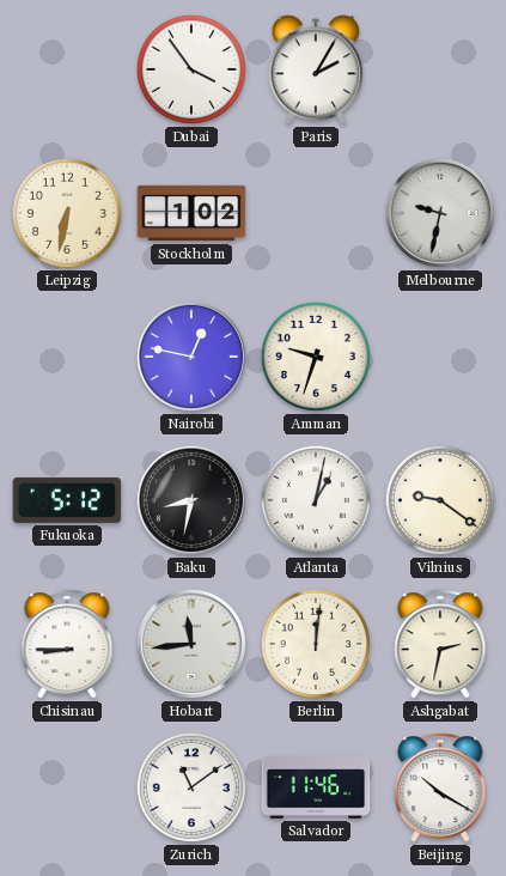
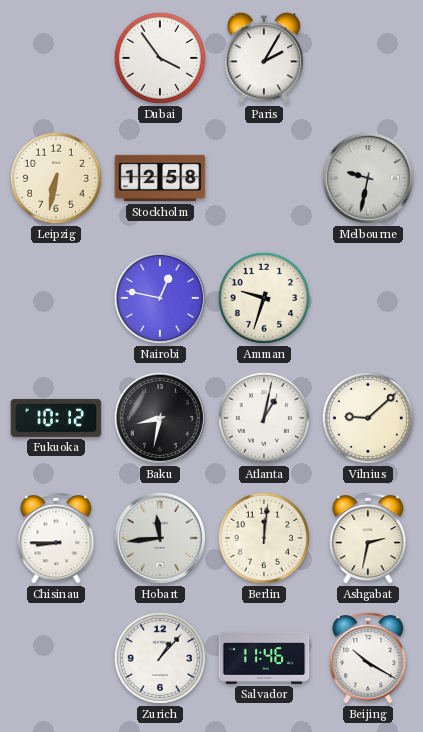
Stockholm: 1:02 -> 12:58
Fukuoka: 5:12 -> 10:12
Vilnius: 9:21 -> 9:08
Zurich: 11:09 -> 1:07
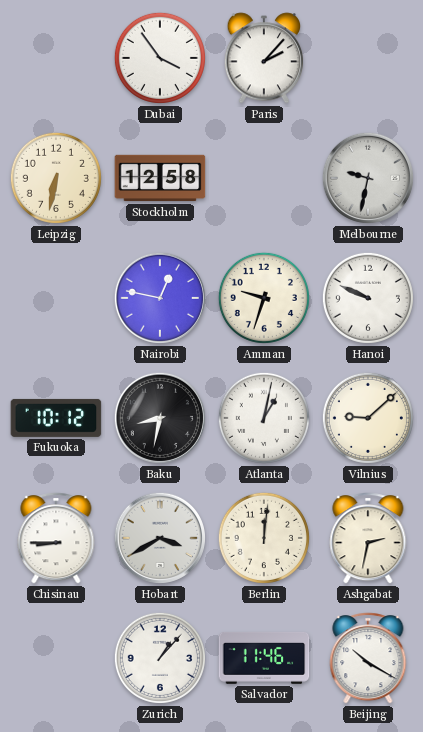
Paris: 2:05 -> 2:07
Hanoi: none -> 9:49
Hobart: 11:44 -> 3:40
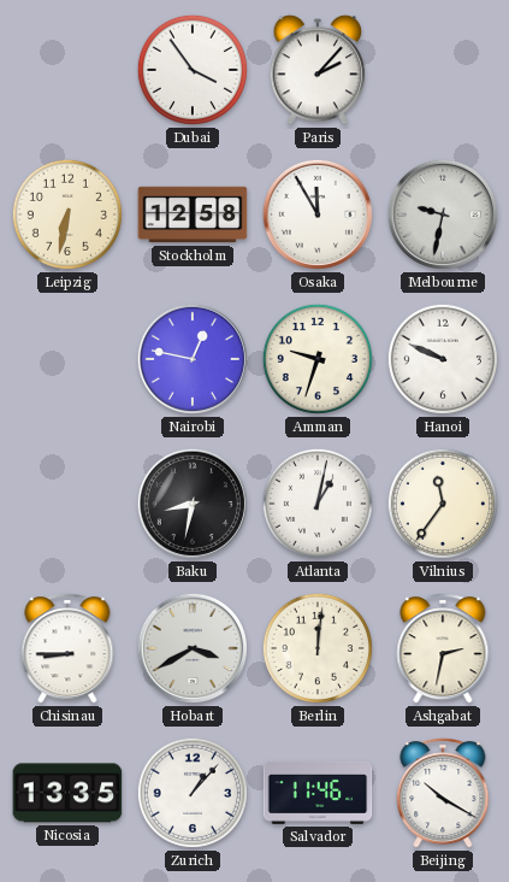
Osaka: none -> 11:55
Fukuoka: 10:12 -> none
Vilnius: 9:08 -> 11:36
Nicosia: none -> 13:35
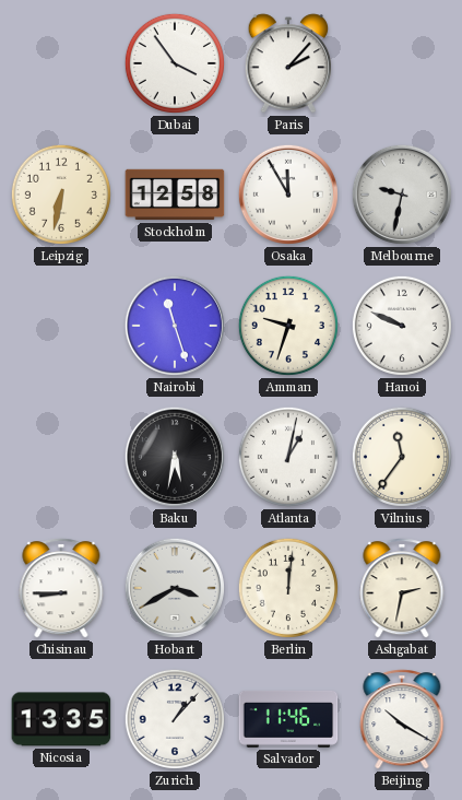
Nairobi: 12:47 -> 11:27
Baku: 8:32 -> 5:32
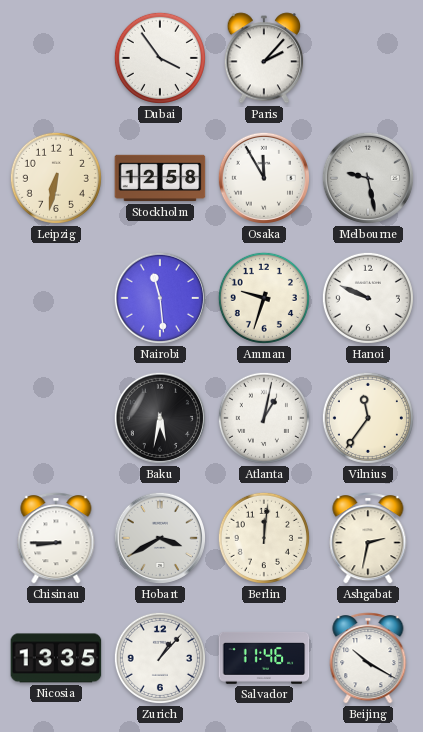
Melbourne: 9:32 -> 9:28
Nairobi: 11:27 -> 11:29
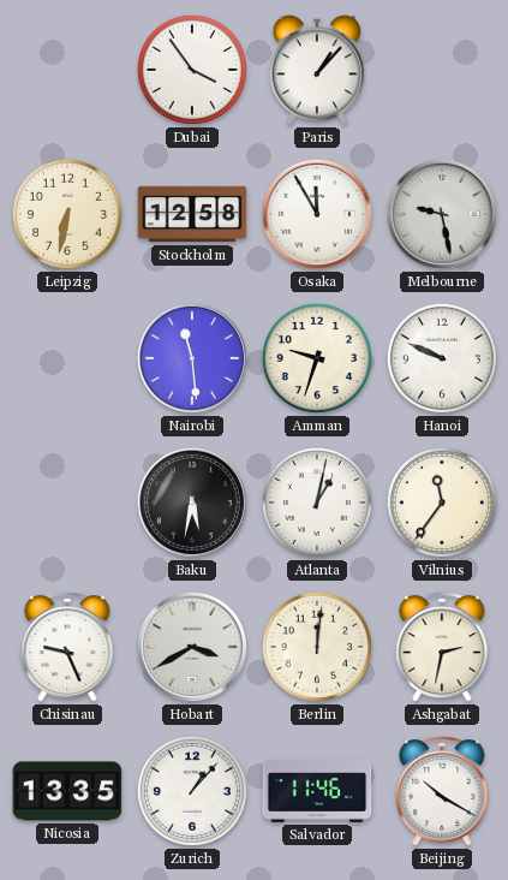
Paris: 2:07 -> 1:07
Chisinau: 8:45 -> 9:26
